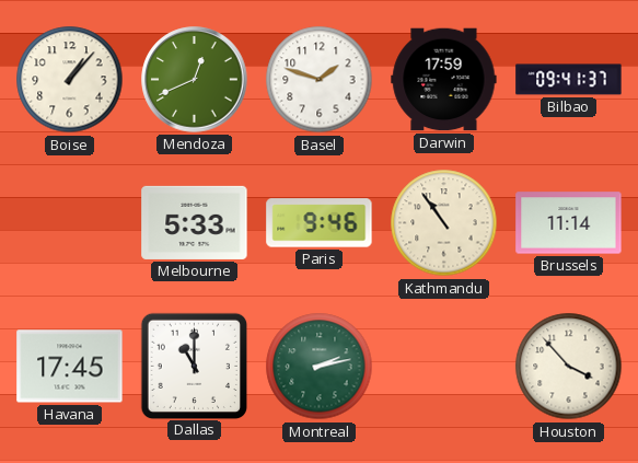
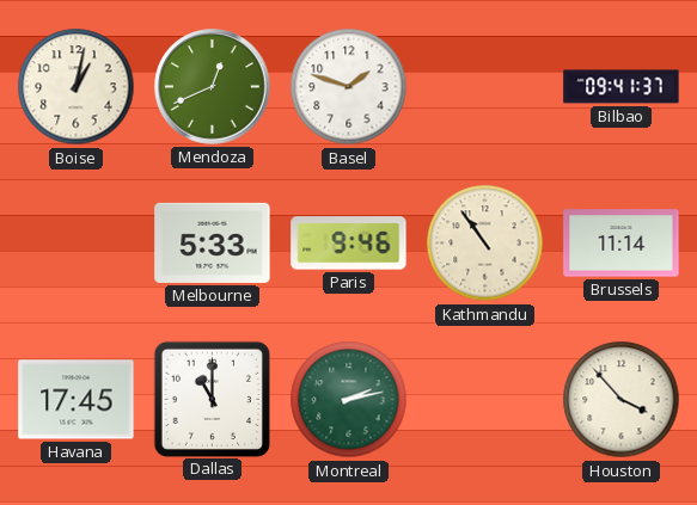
Boise: 1:07 -> 1:02
Darwin: 17:59 -> none
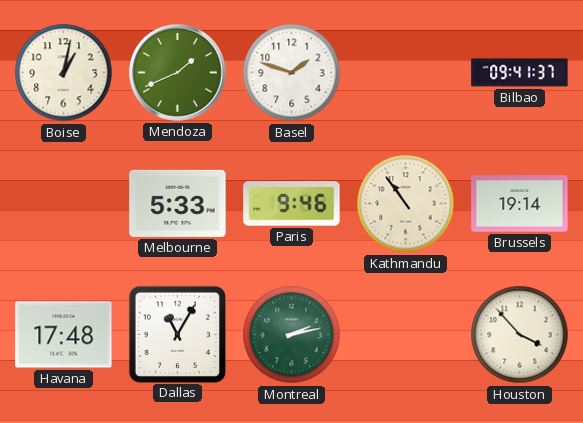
Mendoza: 12:41 -> 1:41
Brussels: 11:14 -> 19:14
Havana: 17:45 -> 17:48
Dallas: 11:00 -> 11:05
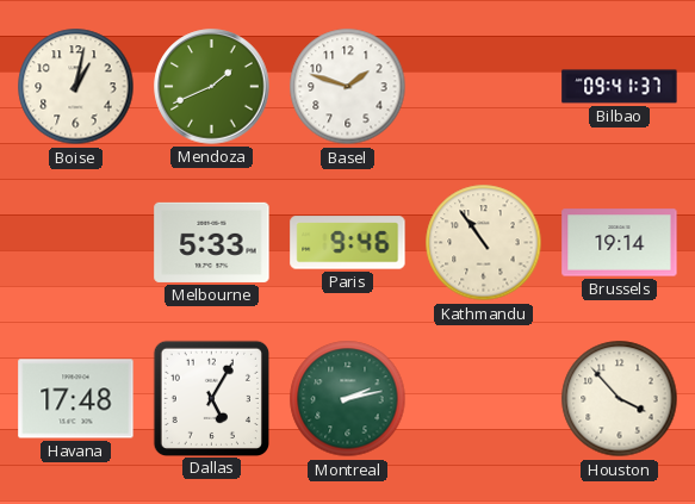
Dallas: 11:05 -> 5:05
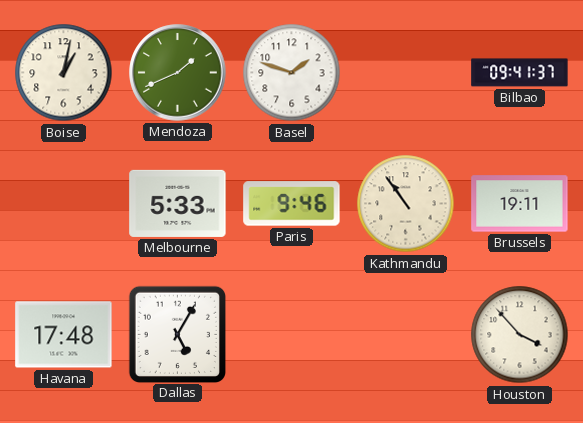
Brussels: 19:14 -> 19:11
Montreal: 2:13 -> none
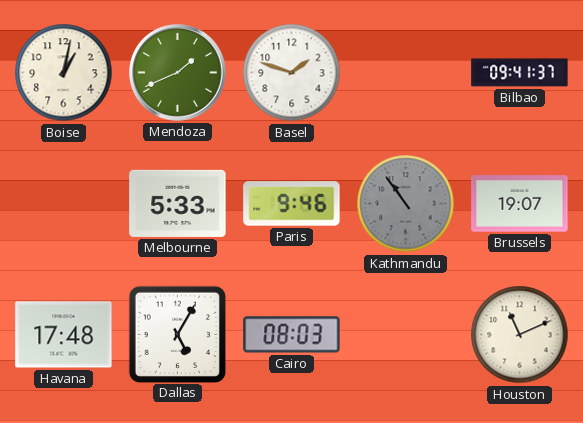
Kathmandu dial: cream -> grey
Brussels: 19:11 -> 19:07
Cairo: none -> 08:03
Houston: 3:53 -> 11:11
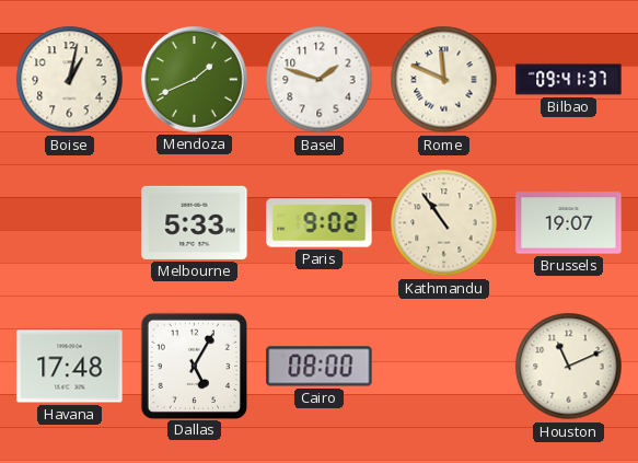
Rome: none -> 11:49
Paris: 9:46 -> 9:02
Kathmandu dial: grey -> cream
Cairo: 08:03 -> 08:00
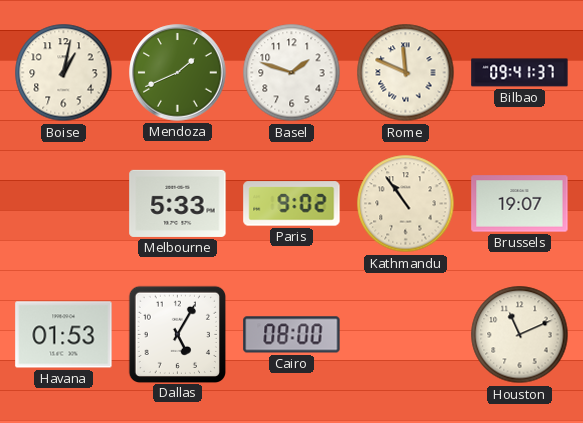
Havana: 17:48 -> 01:53
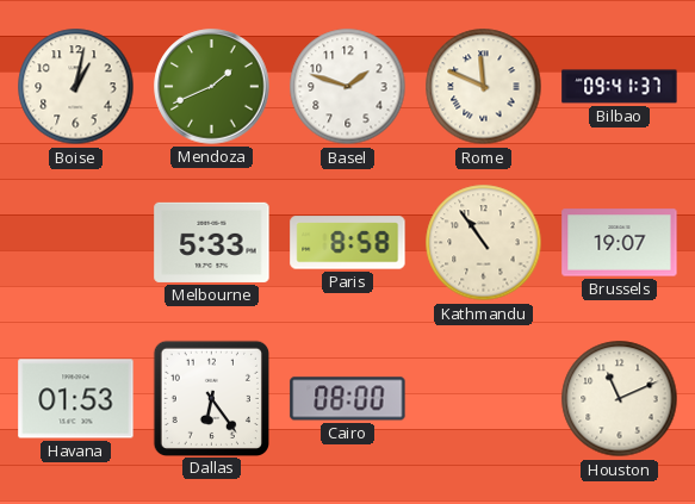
Paris: 9:02 -> 8:58
Dallas: 5:05 -> 6:24
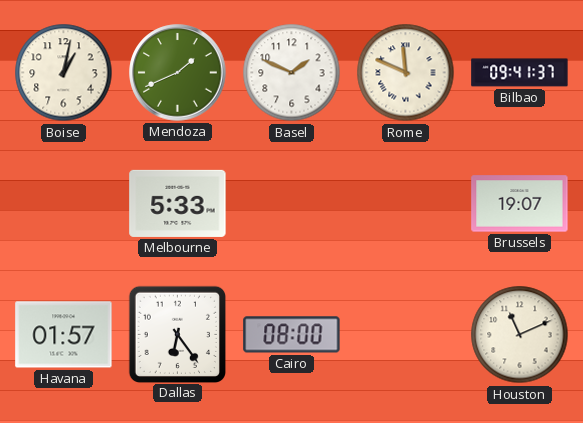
Basel: 1:48 -> 1:49
Paris: 8:58 -> none
Kathmandu: 10:54 -> none
Havana: 01:53 -> 01:57
